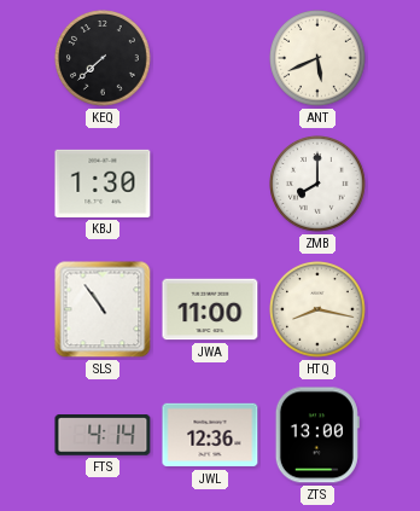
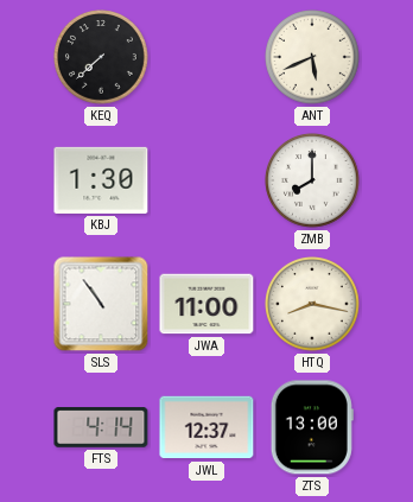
JWL: 12:36 -> 12:37
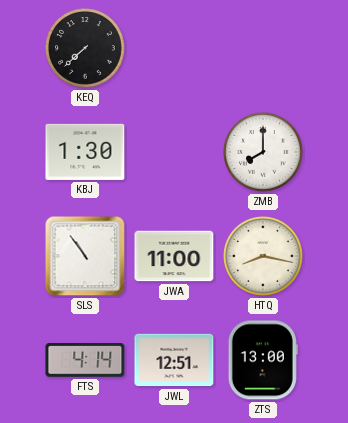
ANT: 5:41 -> none
JWL: 12:37 -> 12:51
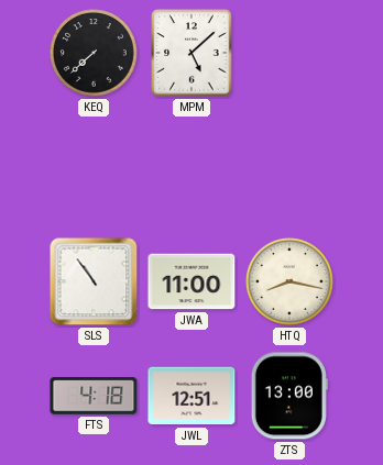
MPM: none -> 5:08
KBJ: 1:30 -> none
ZMB: 8:00 -> none
FTS: 4:14 -> 4:18
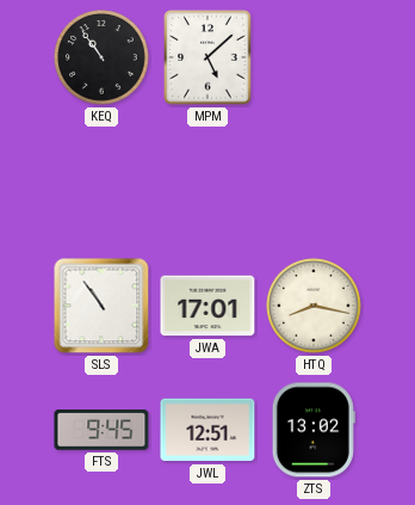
KEQ: 7:38 -> 10:54
JWA: 11:00 -> 17:01
FTS: 4:18 -> 9:45
ZTS: 13:00 -> 13:02
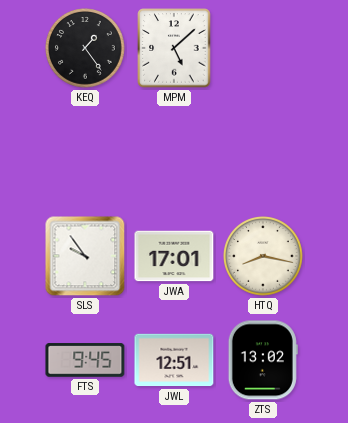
KEQ: 10:54 -> 1:24
SLS: 10:54 -> 9:54
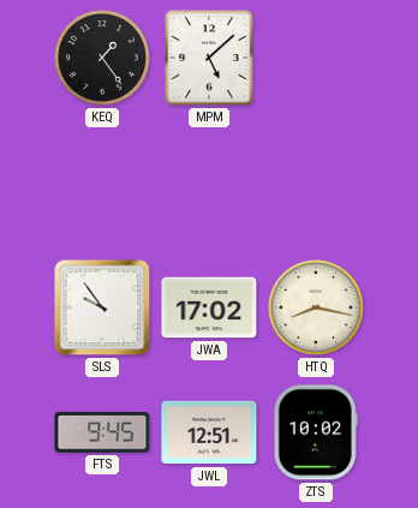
JWA: 17:01 -> 17:02
ZTS: 13:02 -> 10:02
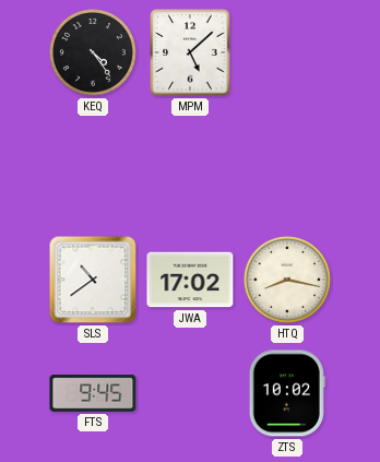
KEQ: 1:24 -> 4:24
SLS: 9:54 -> 10:39
JWL: 12:51 -> none
